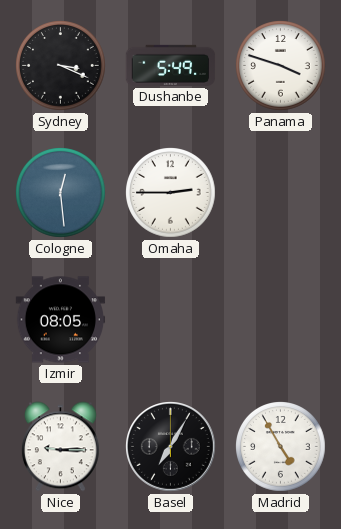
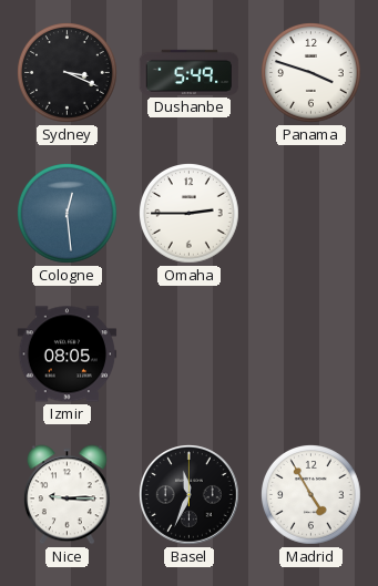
Basel: 7:05 -> 11:34
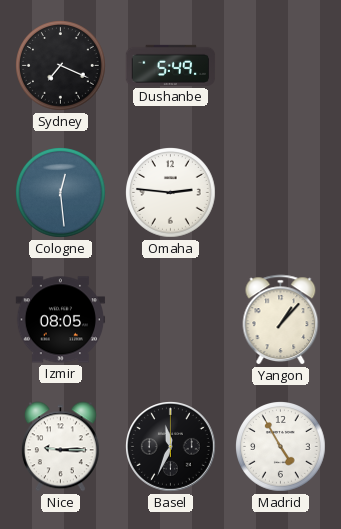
Sydney: 3:19 -> 7:19
Panama: 3:48 -> none
Omaha: 2:45 -> 2:46
Yangon: none -> 1:07
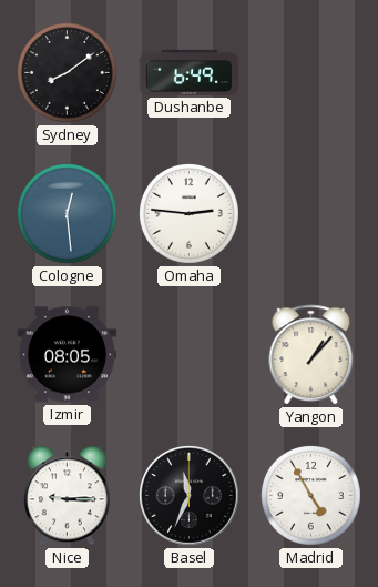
Sydney: 7:19 -> 8:09
Dushanbe: 5:49 -> 6:49
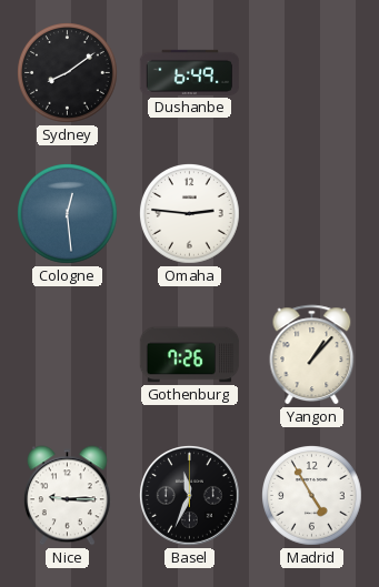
Izmir: 08:05 -> none
Gothenburg: none -> 7:26
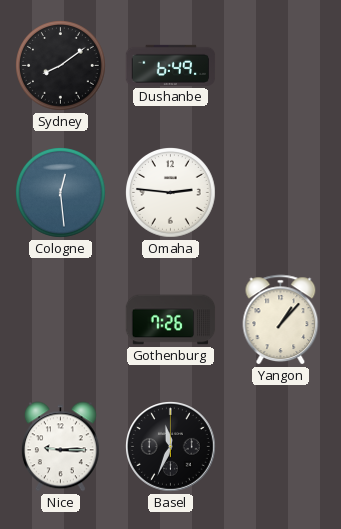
Madrid: 4:55 -> none
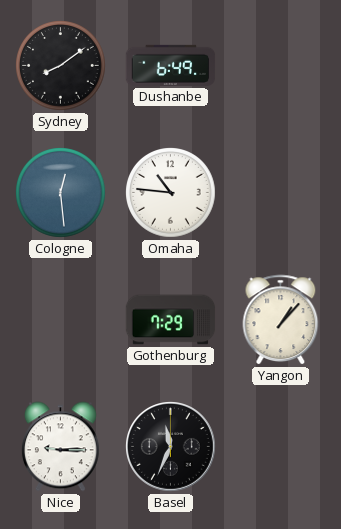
Omaha: 2:46 -> 10:46
Gothenburg: 7:26 -> 7:29
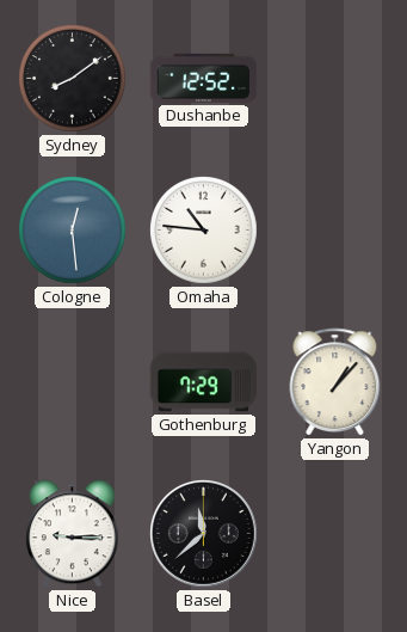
Dushanbe: 6:49 -> 12:52
Basel: 11:34 -> 11:38
